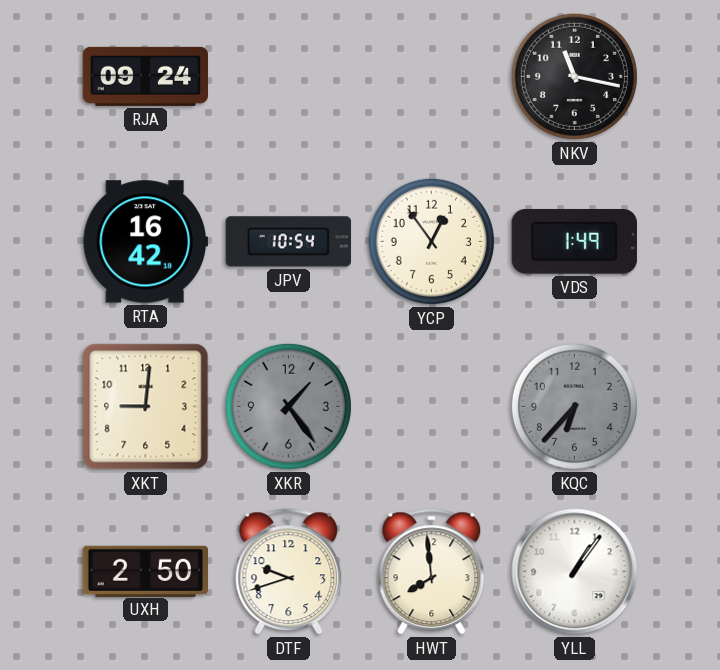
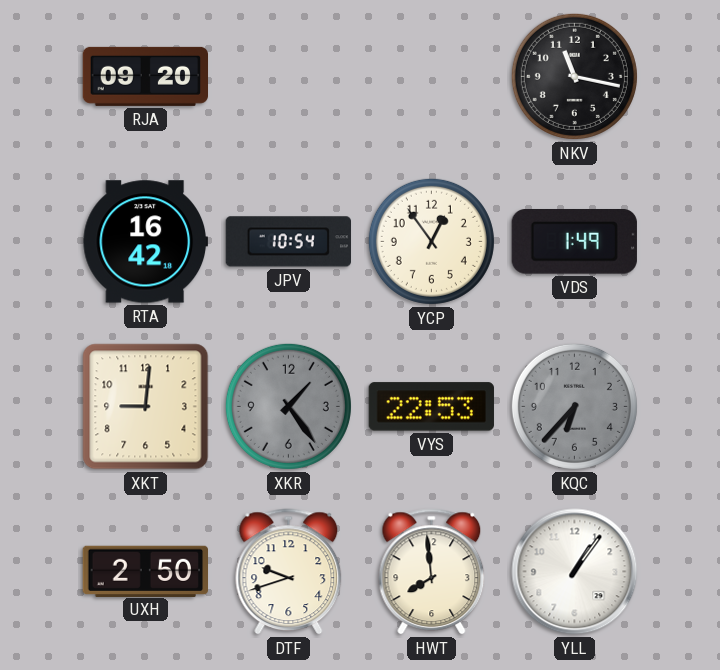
RJA: 09:24 -> 09:20
VYS: none -> 22:53
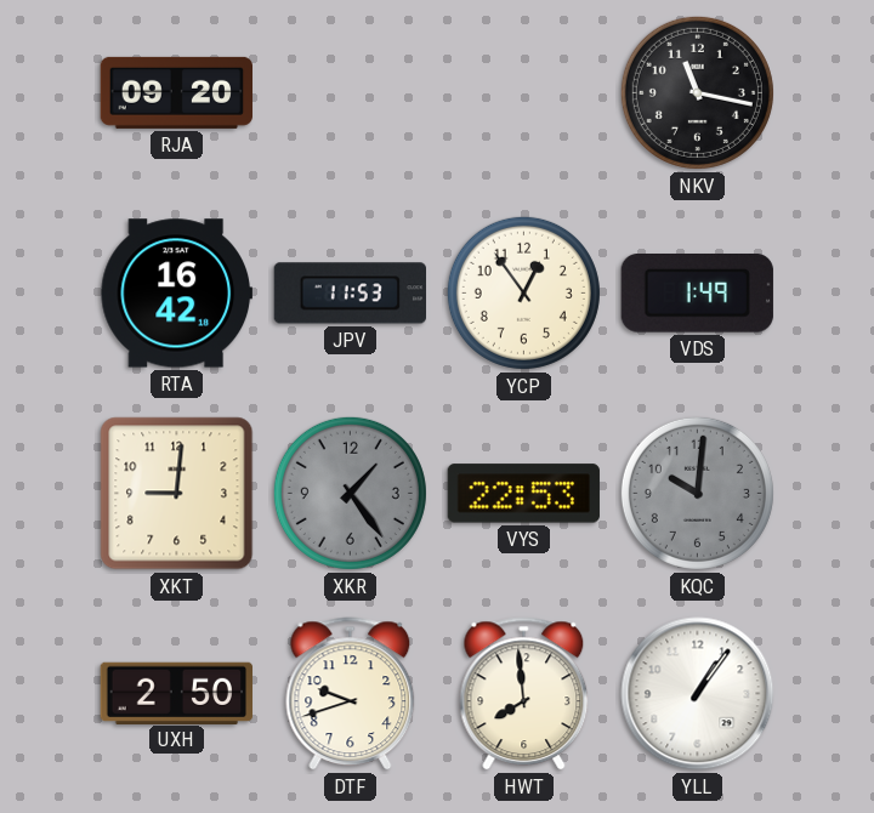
JPV: 10:54 -> 11:53
KQC: 6:37 -> 10:01
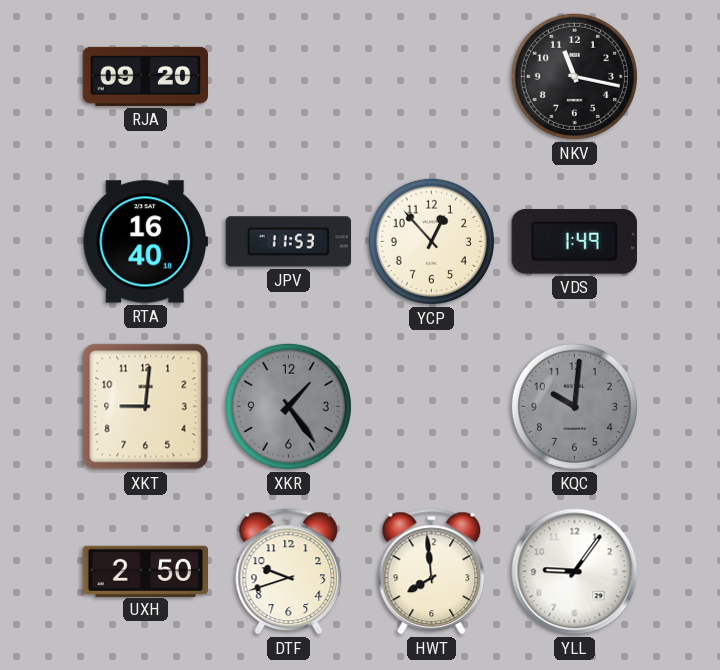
RTA: 16:42 -> 16:40
YCP: 12:54 -> 12:53
VYS: 22:53 -> none
YLL: 1:06 -> 9:06
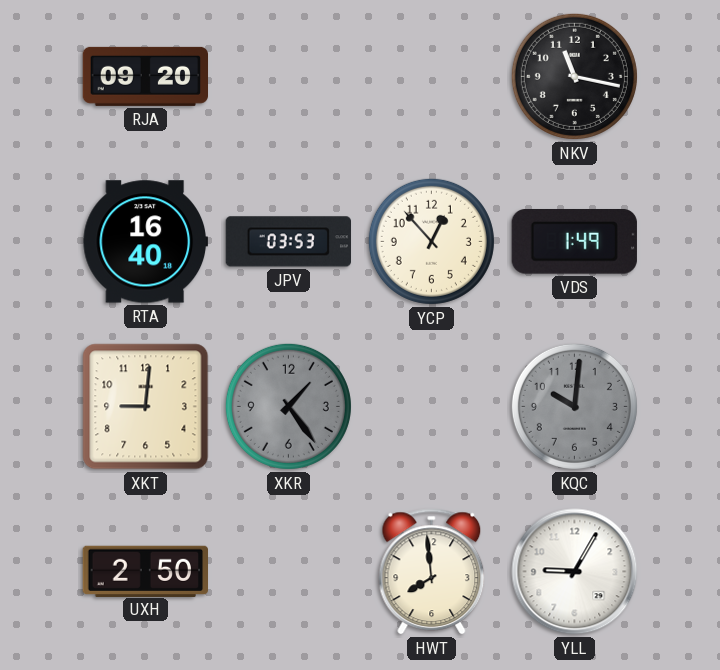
JPV: 11:53 -> 03:53
DTF: 9:42 -> none
YLL: 9:06 -> 9:05
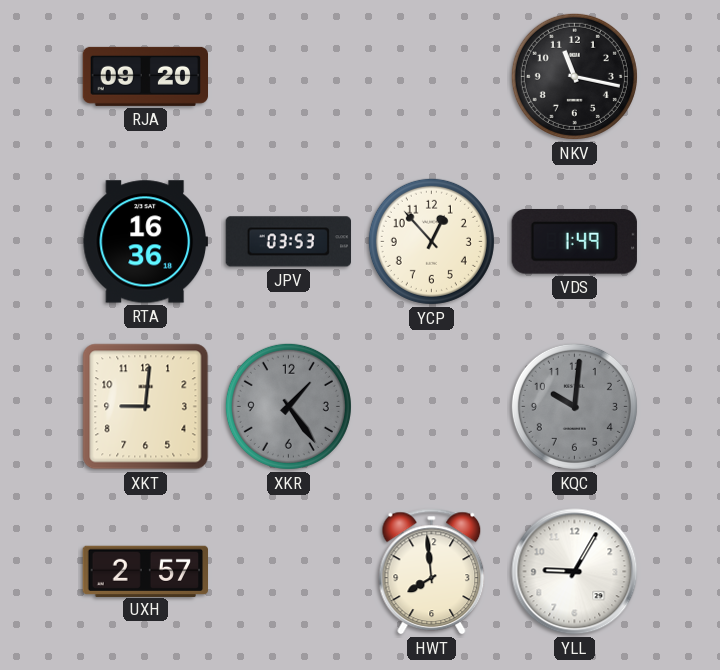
RTA: 16:40 -> 16:36
UXH: 2:50 -> 2:57
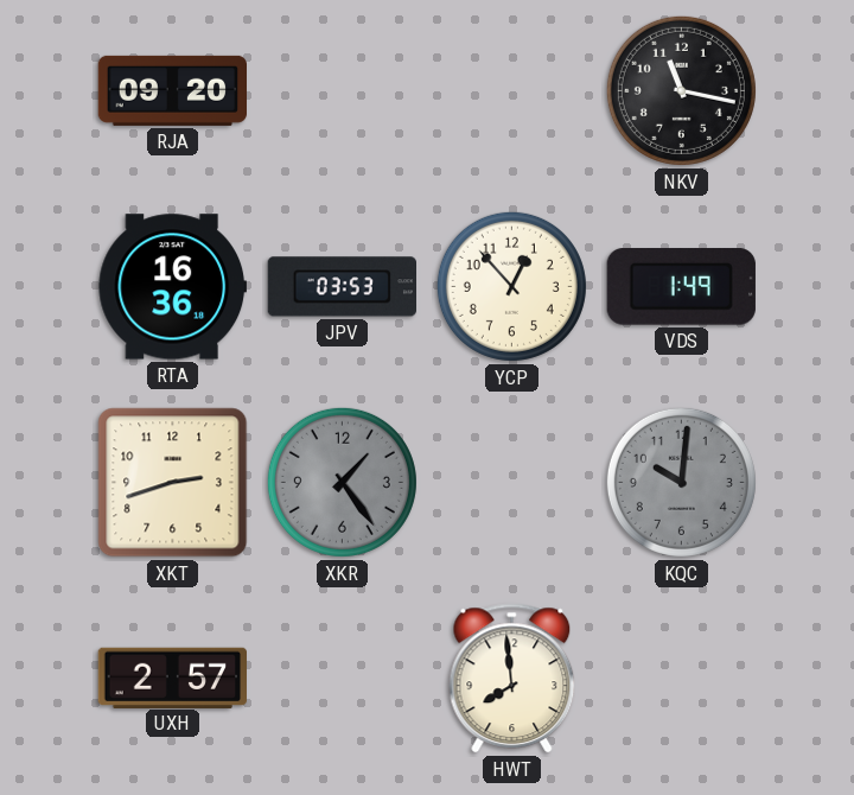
XKT: 9:01 -> 2:42
YLL: 9:05 -> none
